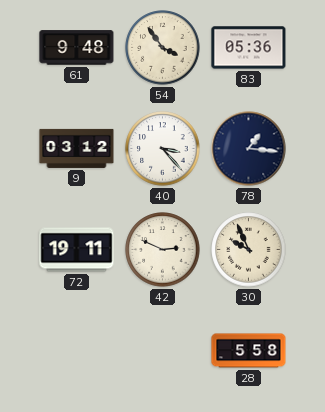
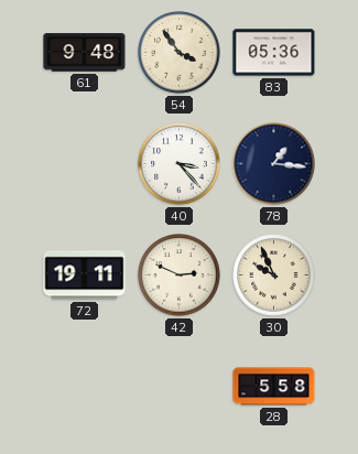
9: 03:12 -> none
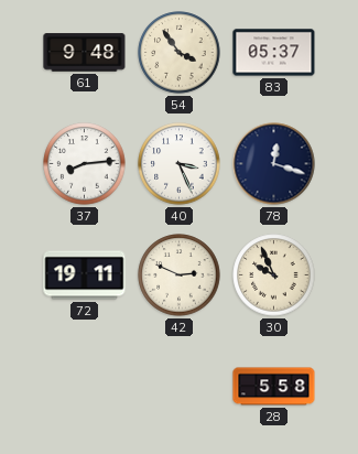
83: 05:36 -> 05:37
37: none -> 8:14
40: 3:23 -> 3:26
78: 1:16 -> 12:18
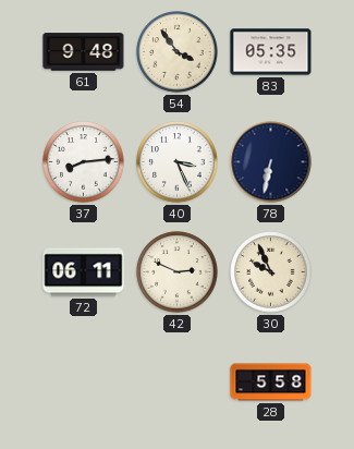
83: 05:37 -> 05:35
78: 12:18 -> 6:32
72: 19:11 -> 06:11
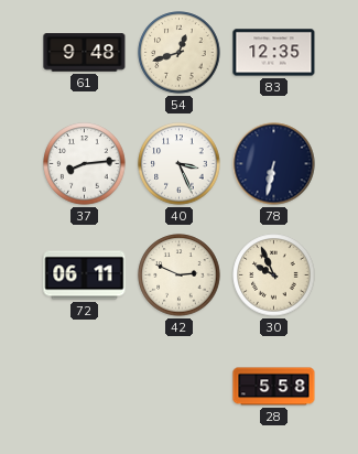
54: 3:54 -> 12:42
83: 05:35 -> 12:35
